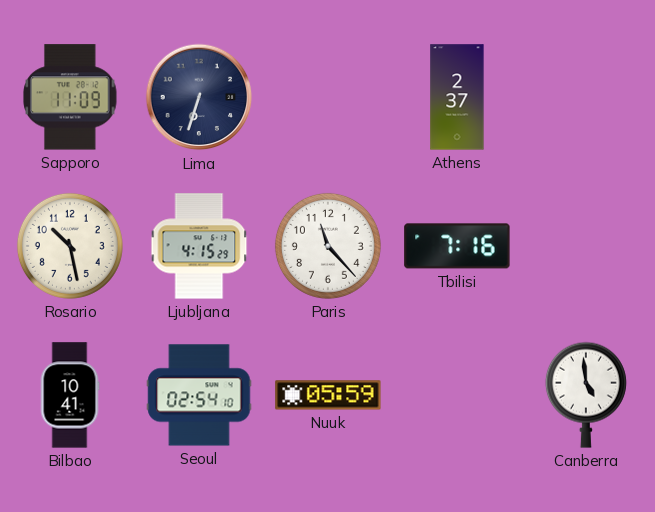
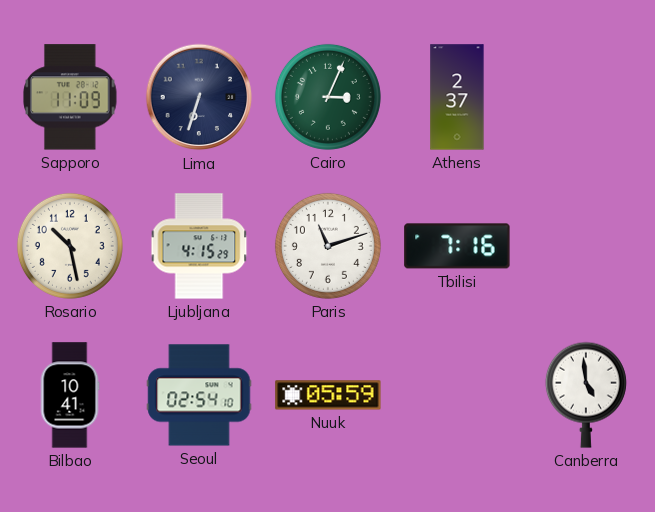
Cairo: none -> 3:04
Paris: 11:23 -> 11:12
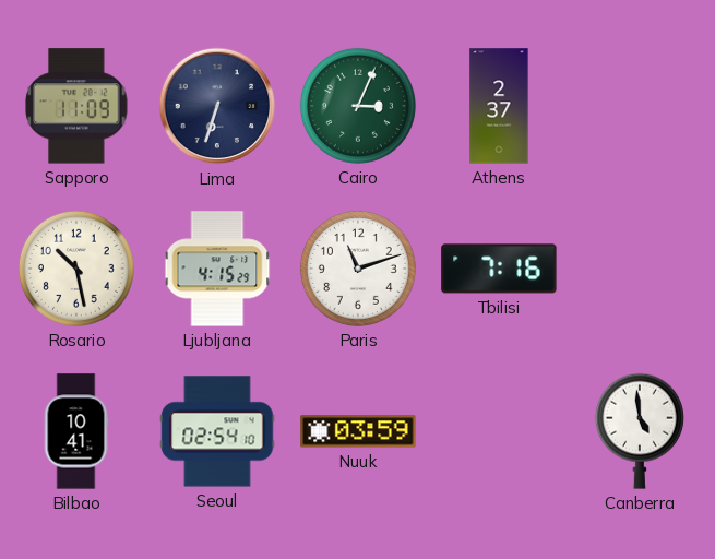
Nuuk: 05:59 -> 03:59
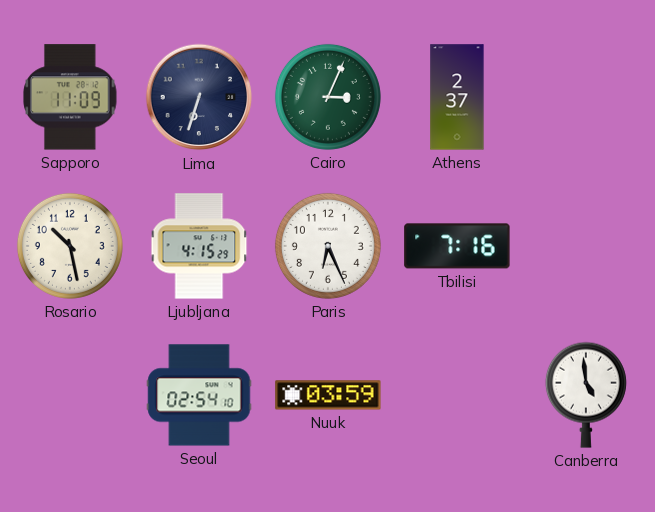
Paris: 11:12 -> 6:26
Bilbao: 10:41 -> none
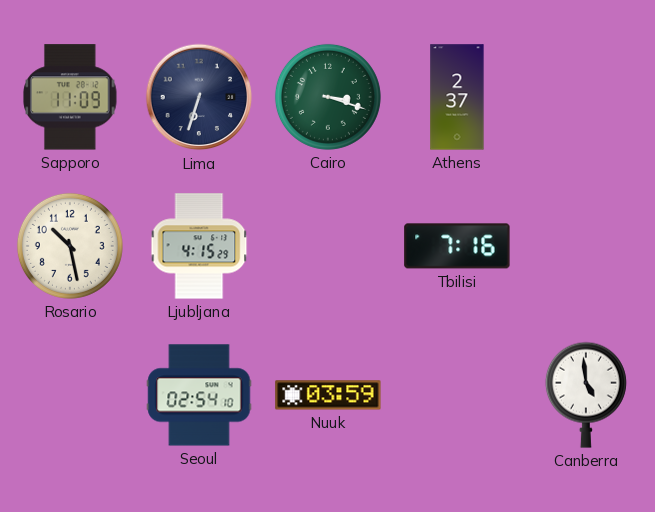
Cairo: 3:04 -> 3:18
Paris: 6:26 -> none
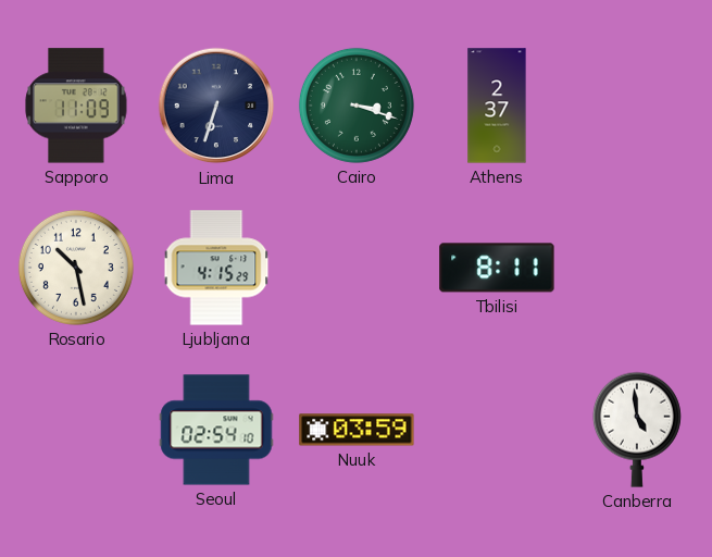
Tbilisi: 7:16 -> 8:11
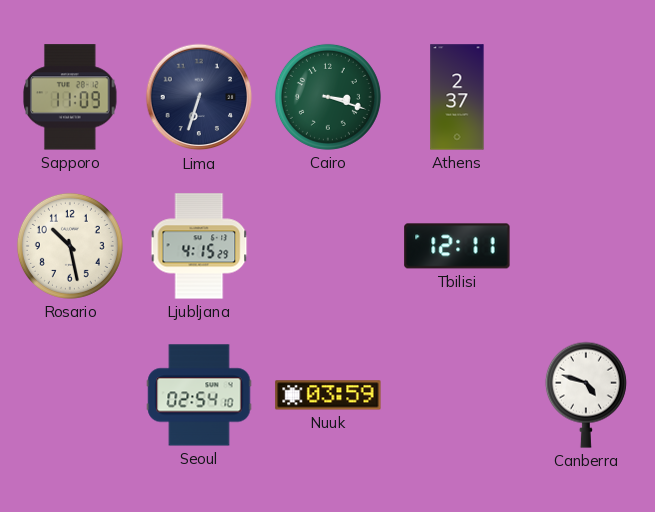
Tbilisi: 8:11 -> 12:11
Canberra: 4:59 -> 4:48
